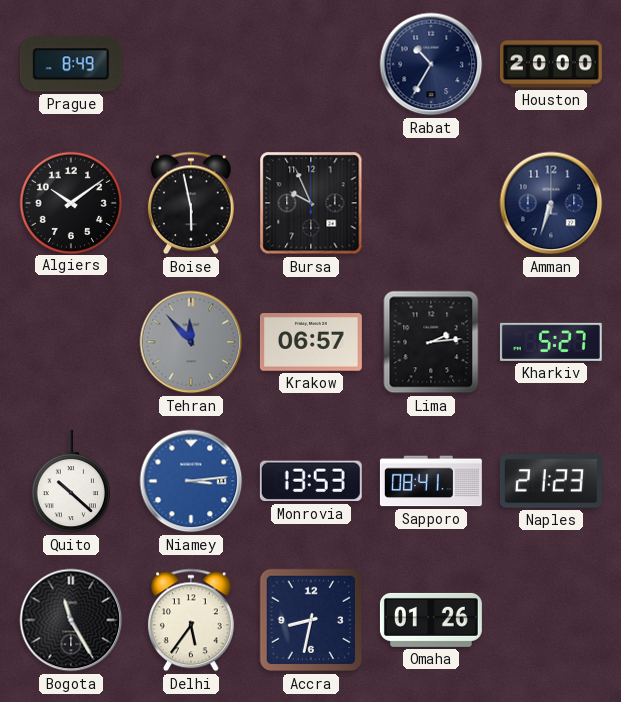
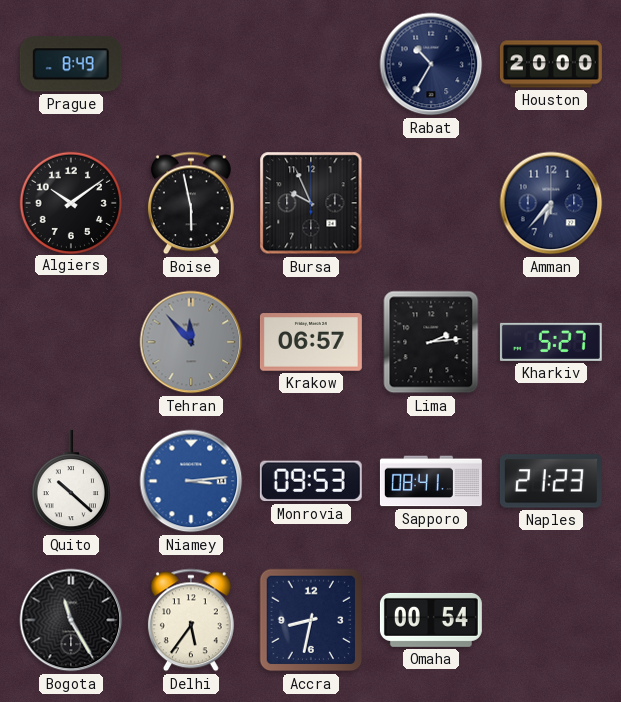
Amman: 6:33 -> 6:37
Monrovia: 13:53 -> 09:53
Omaha: 01:26 -> 00:54
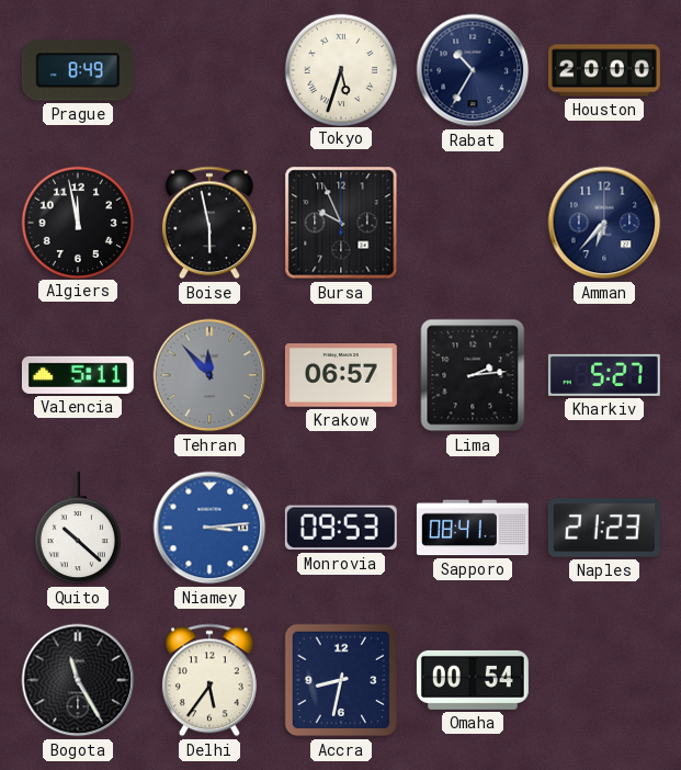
Tokyo: none -> 5:33
Algiers: 10:09 -> 11:58
Valencia: none -> 5:11
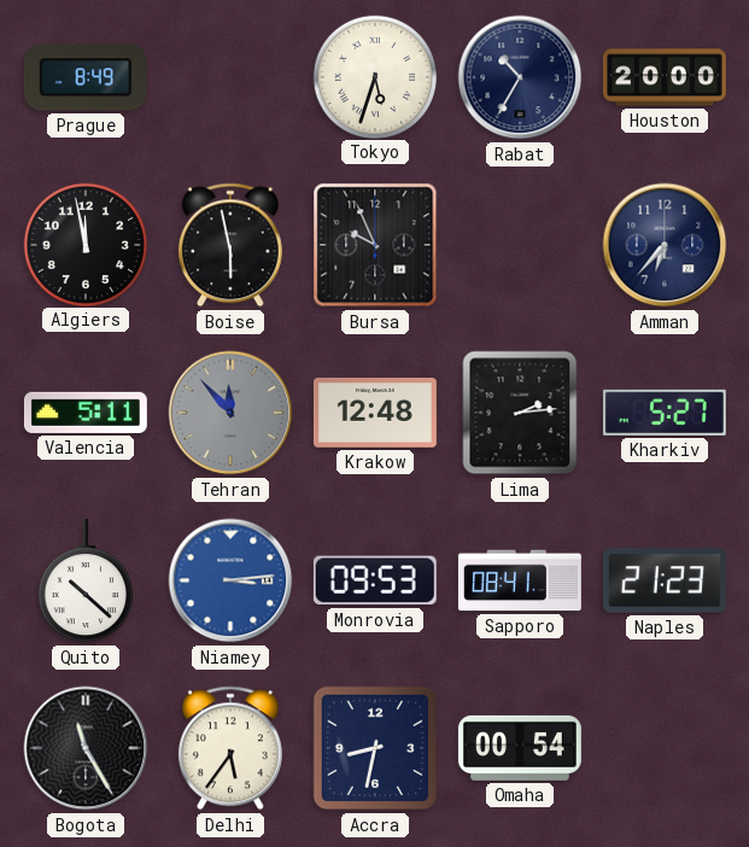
Krakow: 06:57 -> 12:48
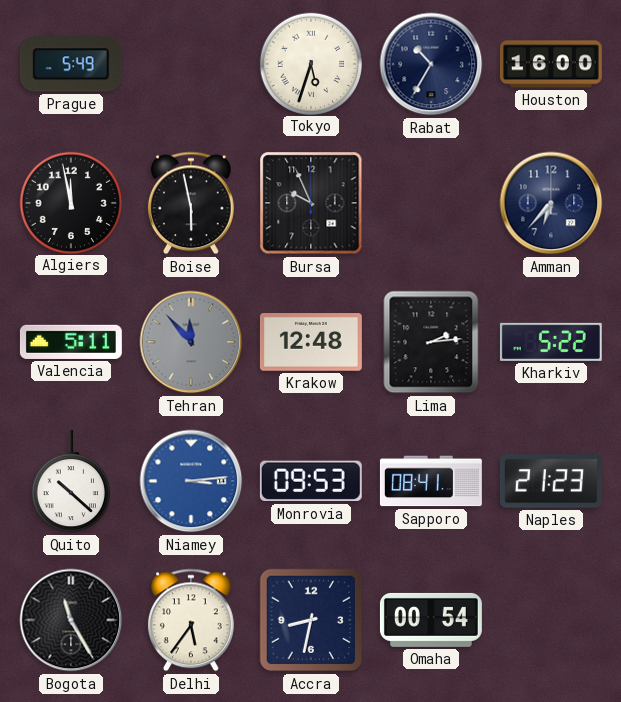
Prague: 8:49 -> 5:49
Houston: 20:00 -> 16:00
Kharkiv: 5:27 -> 5:22
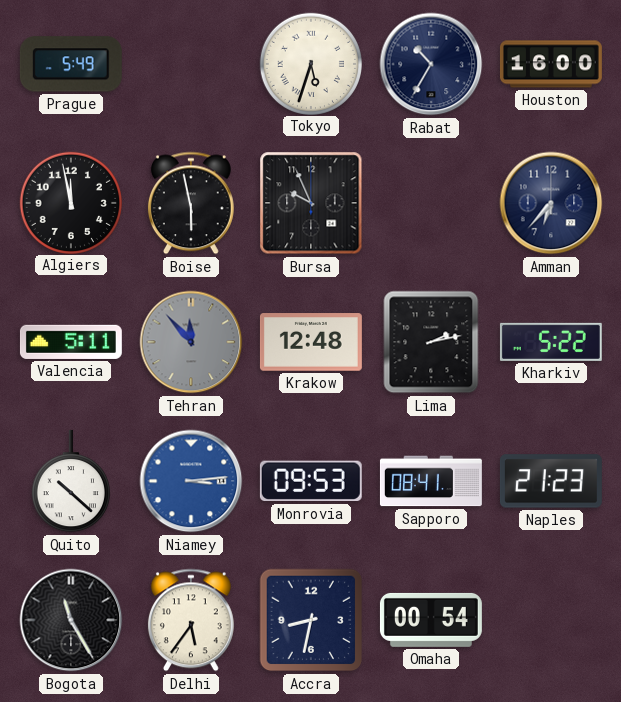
Lima: 2:14 -> 2:13
